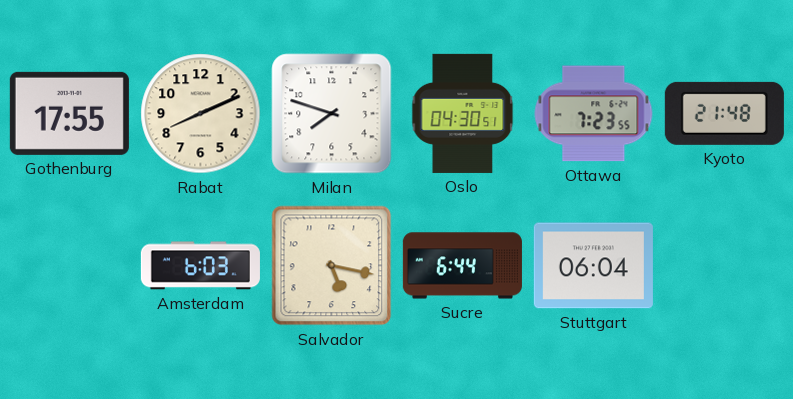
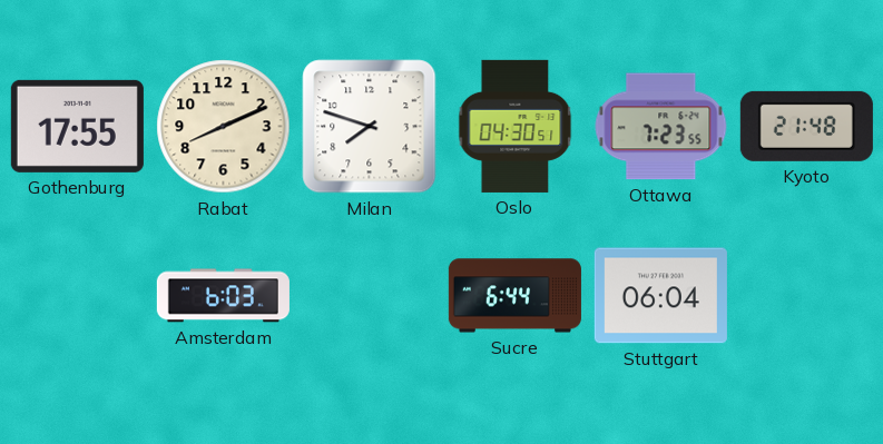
Salvador: 5:17 -> none
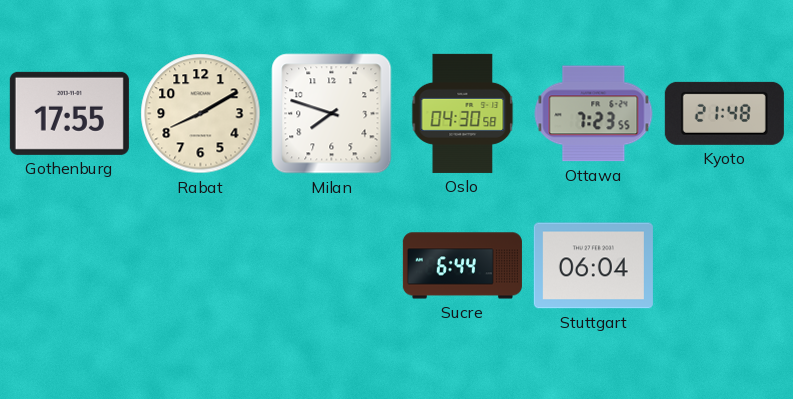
Rabat: 8:11 -> 8:10
Oslo: 04:30:51 -> 04:30:58
Amsterdam: 6:03 -> none
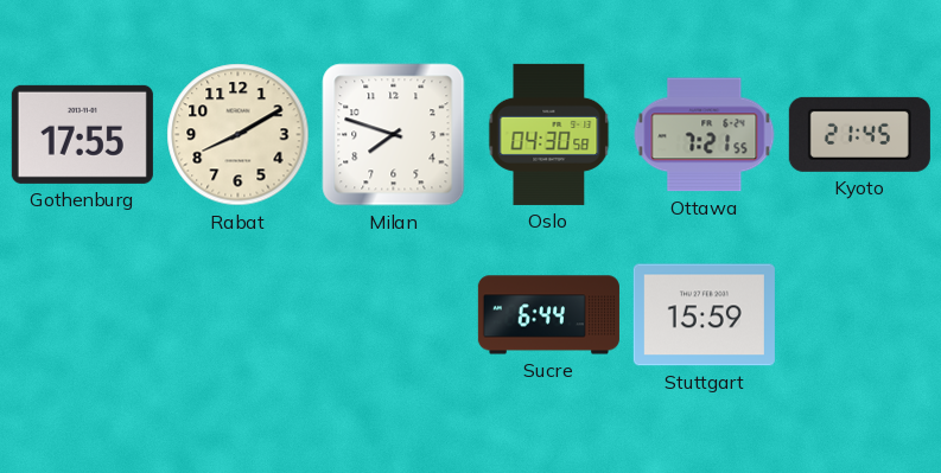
Ottawa: 7:23 -> 7:21
Kyoto: 21:48 -> 21:45
Stuttgart: 06:04 -> 15:59
